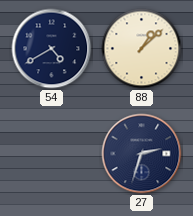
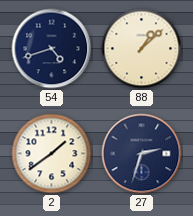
54: 4:40 -> 4:42
2: none -> 1:39
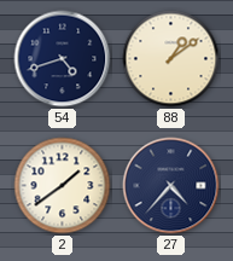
88: 1:08 -> 1:09
27: 2:33 -> 4:37
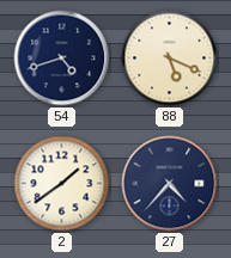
88: 1:09 -> 5:19
